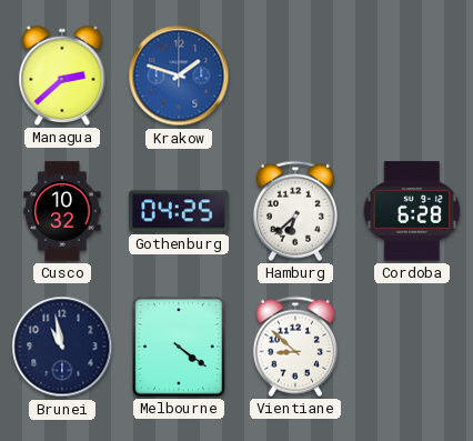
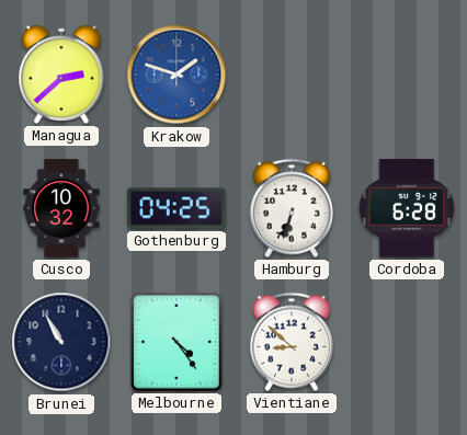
Hamburg: 6:38 -> 6:33
Brunei: 10:58 -> 10:55
Melbourne: 4:21 -> 4:24
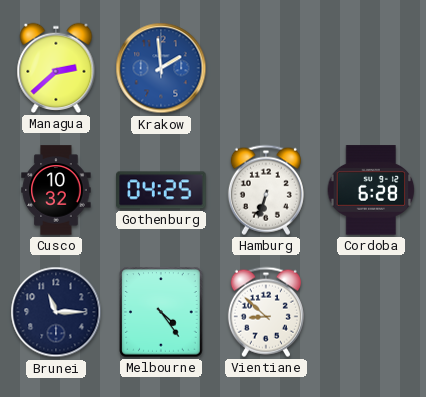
Krakow: 1:48 -> 1:59
Brunei: 10:55 -> 11:15
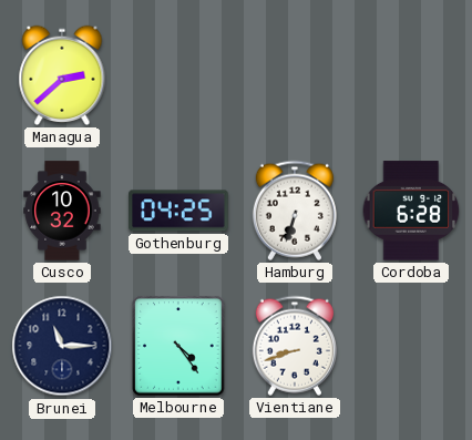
Krakow: 1:59 -> none
Vientiane: 8:52 -> 8:42
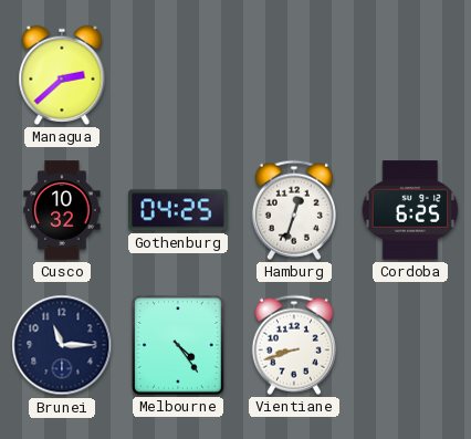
Hamburg: 6:33 -> 12:33
Cordoba: 6:28 -> 6:25
